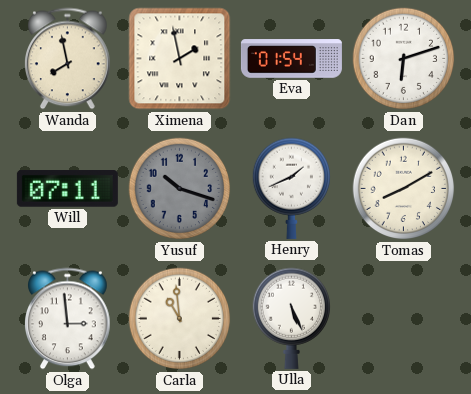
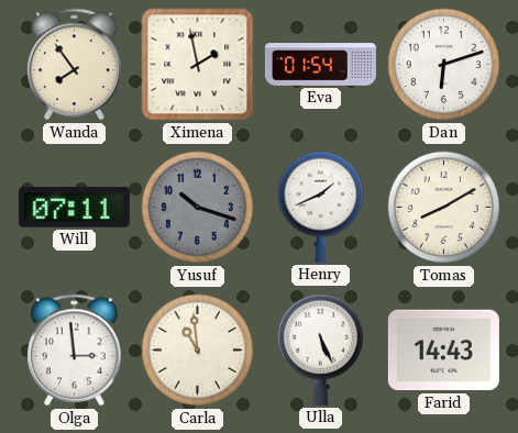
Wanda: 7:58 -> 7:54
Farid: none -> 14:43
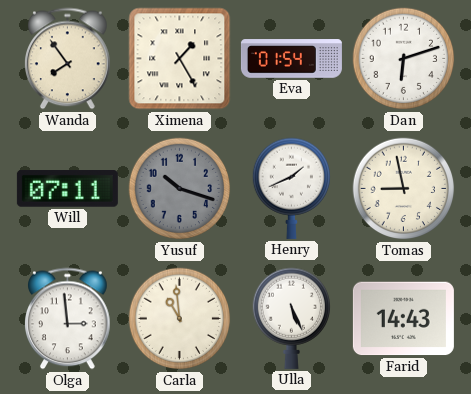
Ximena: 1:58 -> 1:25
Tomas: 8:10 -> 8:58
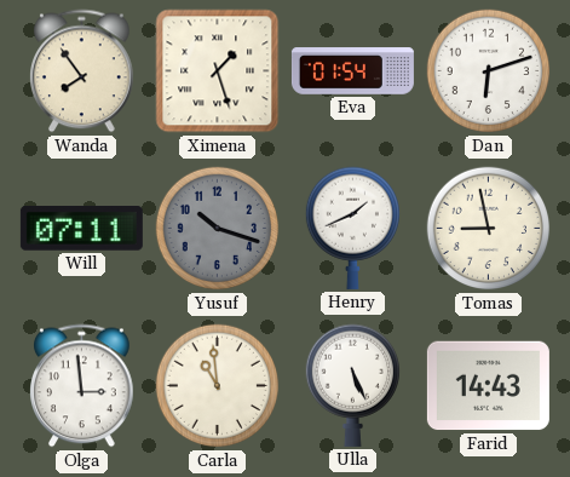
Ximena: 1:25 -> 1:27
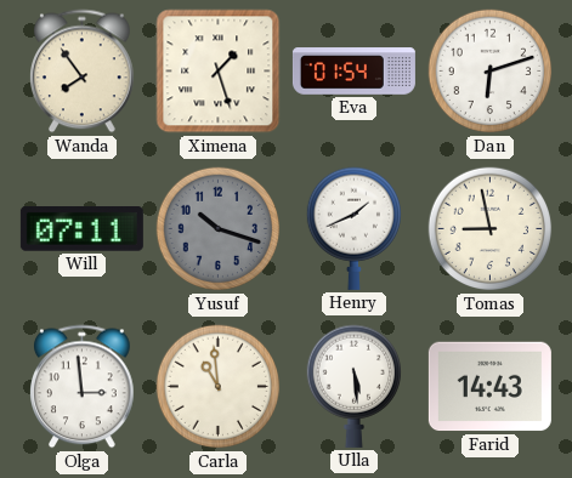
Ulla: 5:26 -> 5:29
